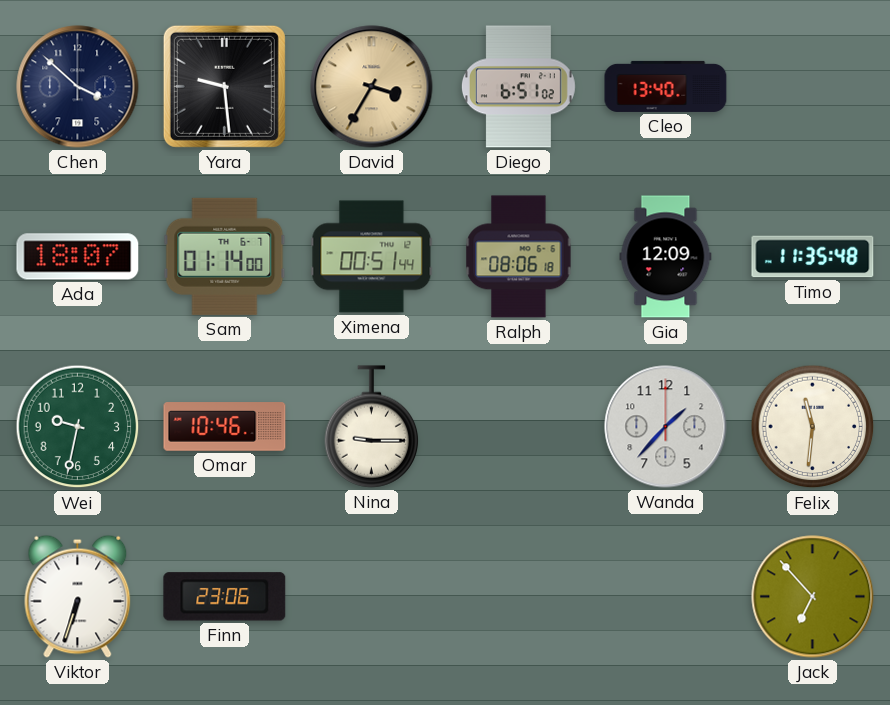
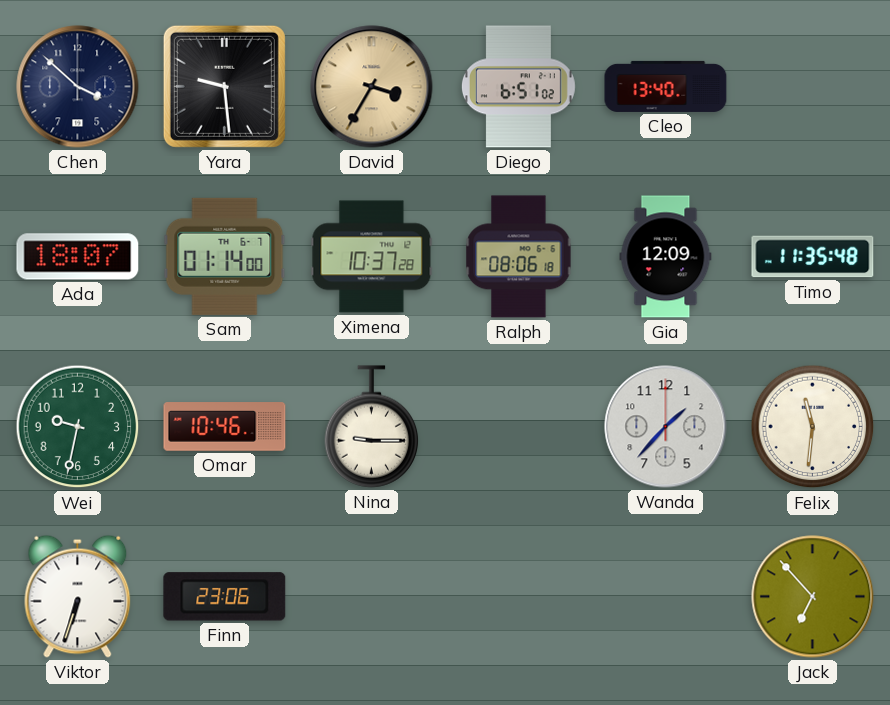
Ximena: 00:51 -> 10:37
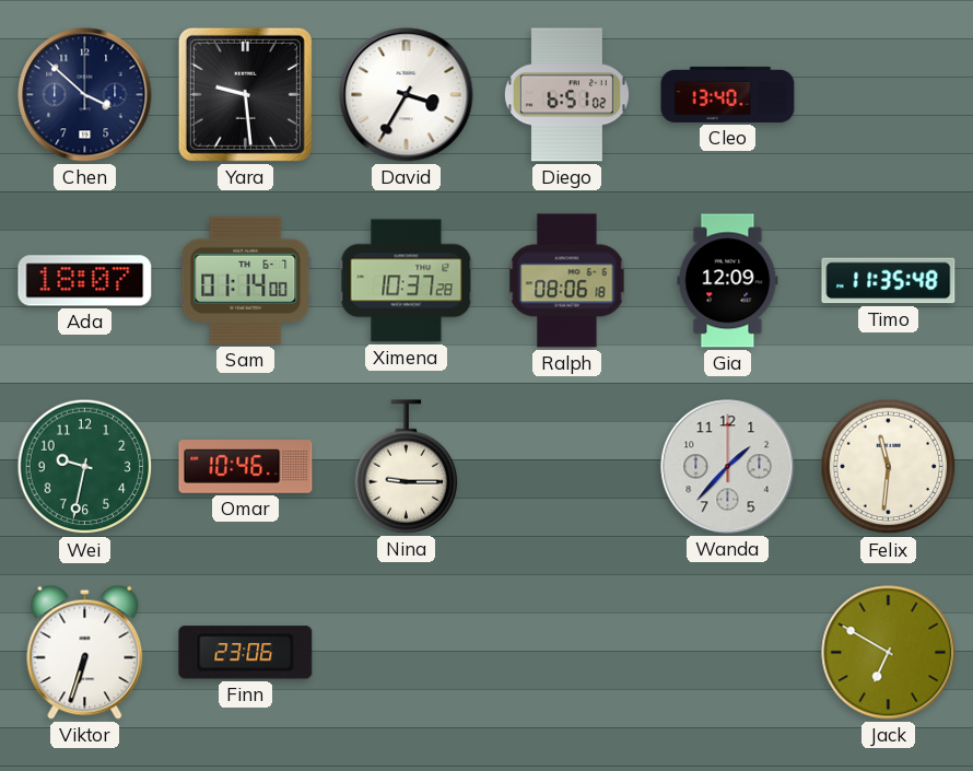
David dial: champagne -> white
Jack: 6:53 -> 6:50
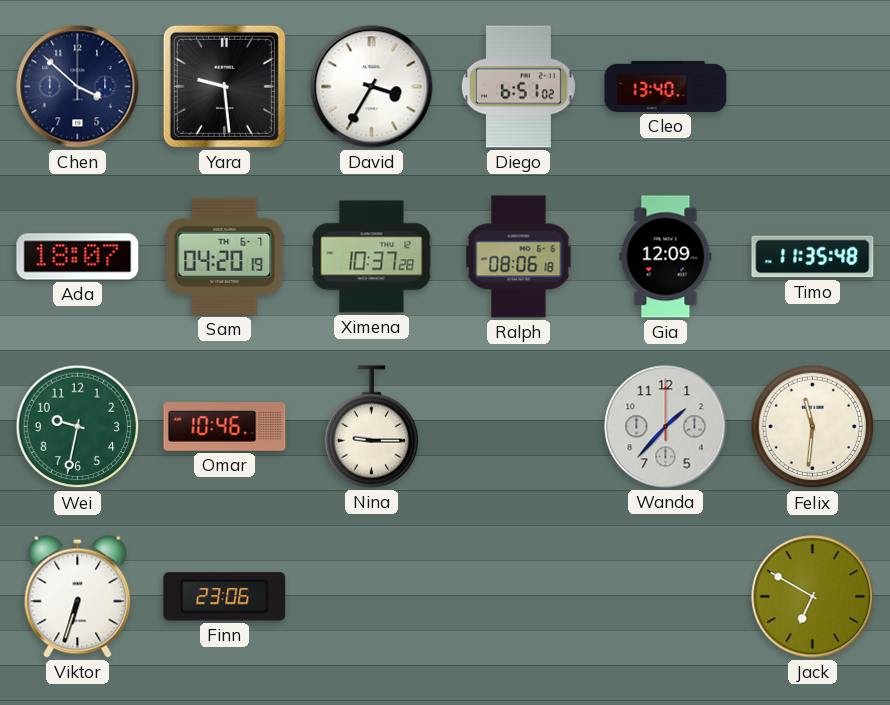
Sam: 01:14 -> 04:20
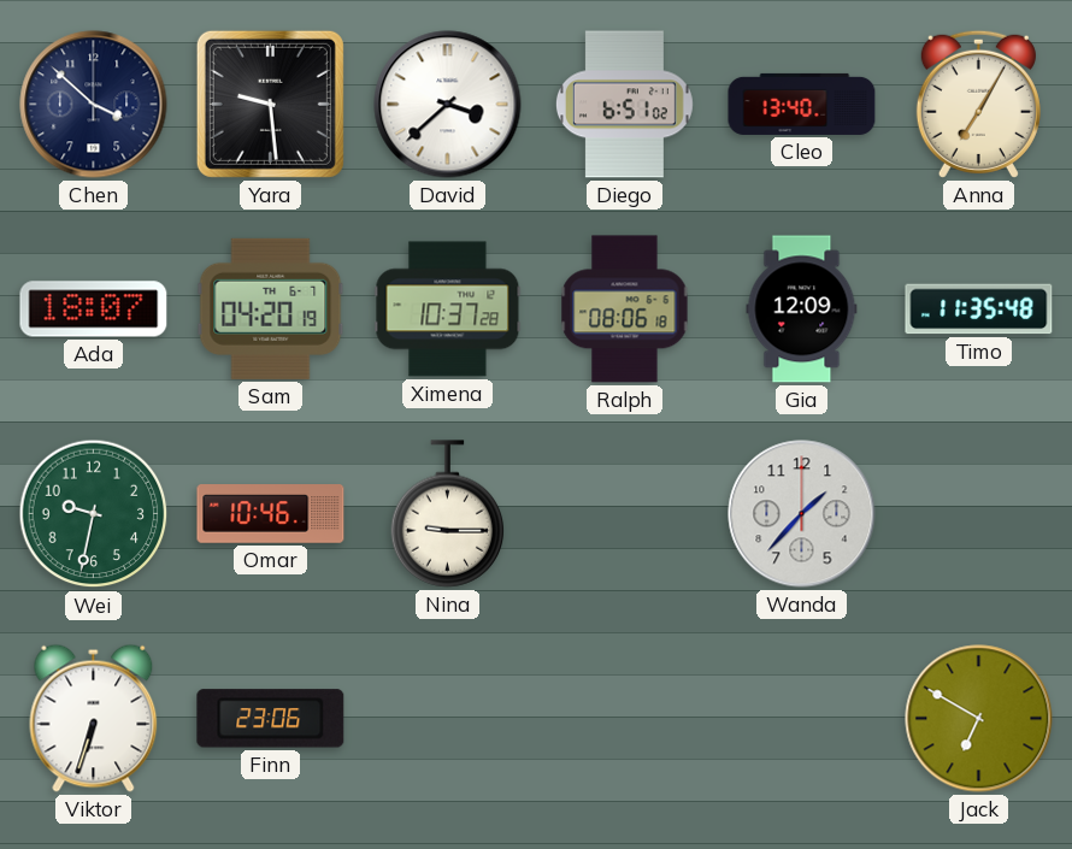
David: 3:35 -> 3:38
Anna: none -> 7:05
Felix: 11:31 -> none
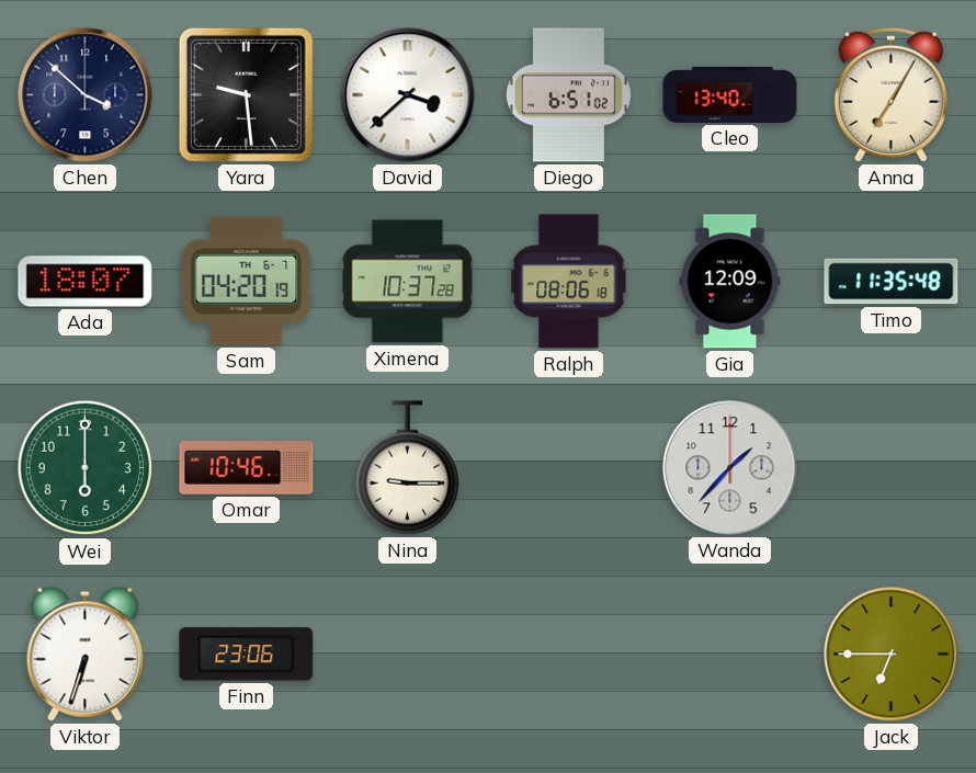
Wei: 9:32 -> 6:00
Jack: 6:50 -> 6:45
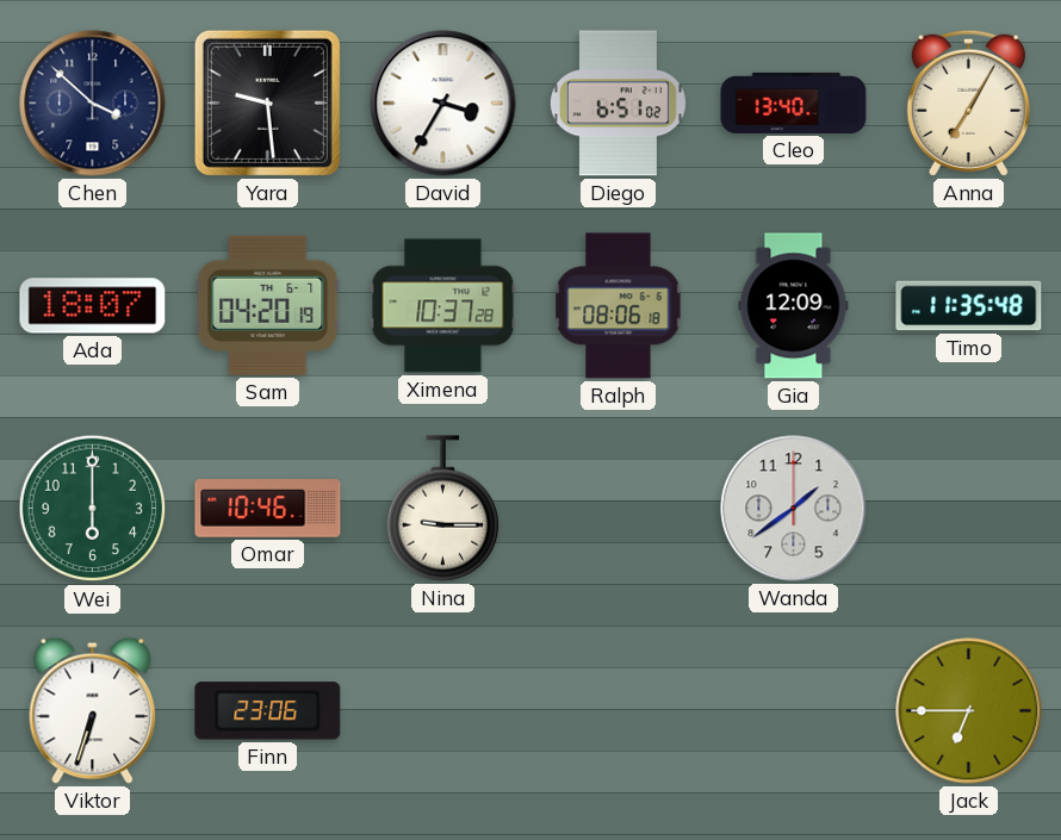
David: 3:38 -> 3:35
Wanda: 1:37 -> 1:39
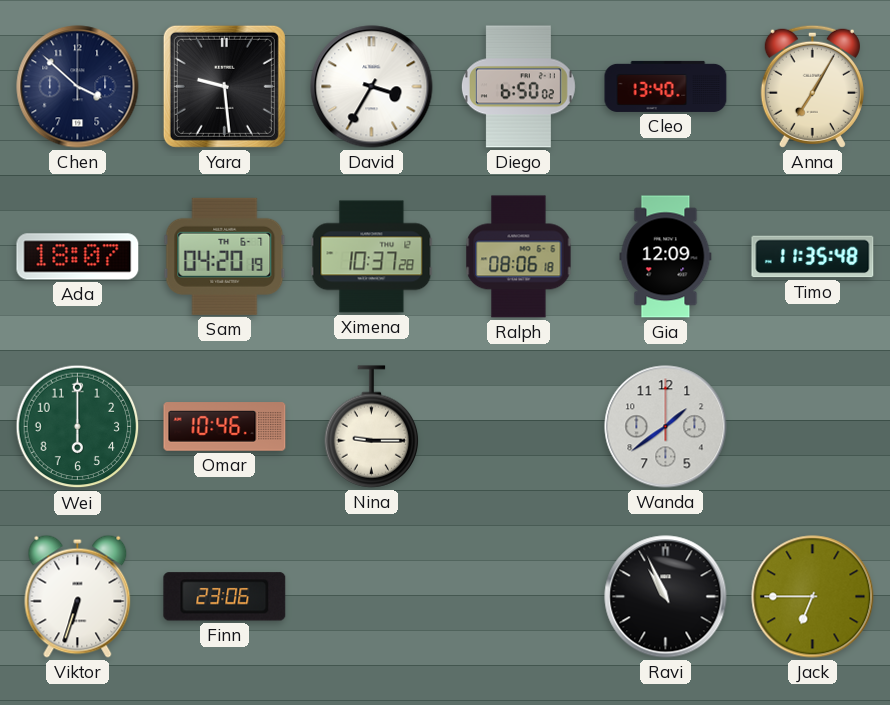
Diego: 6:51 -> 6:50
Ravi: none -> 10:56
